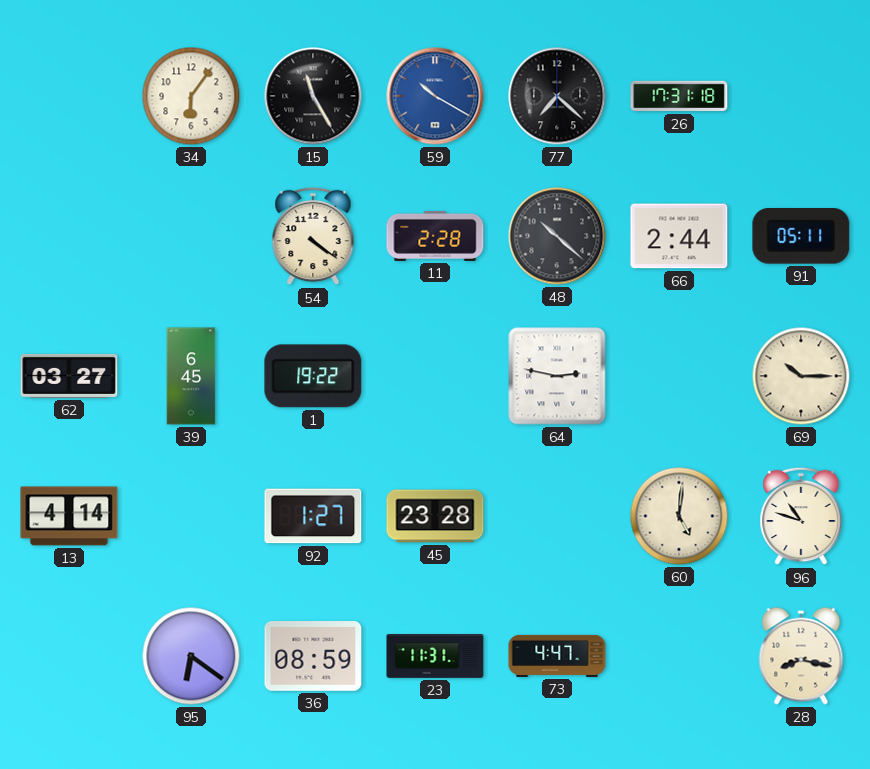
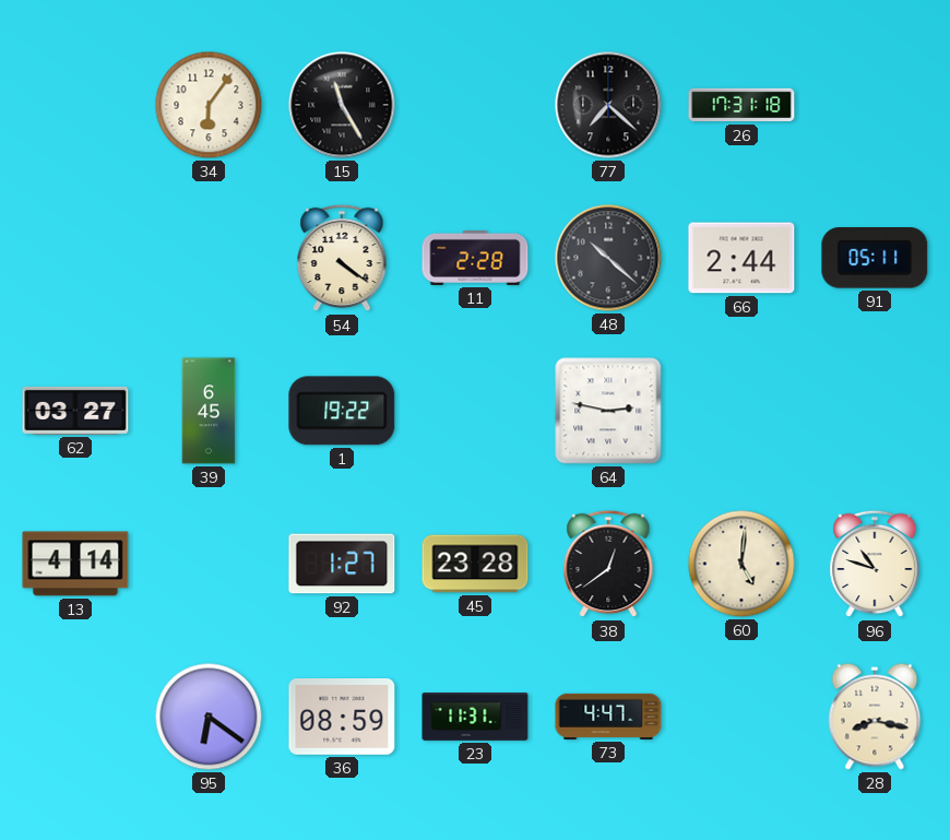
59: 10:20 -> none
69: 10:15 -> none
38: none -> 12:39
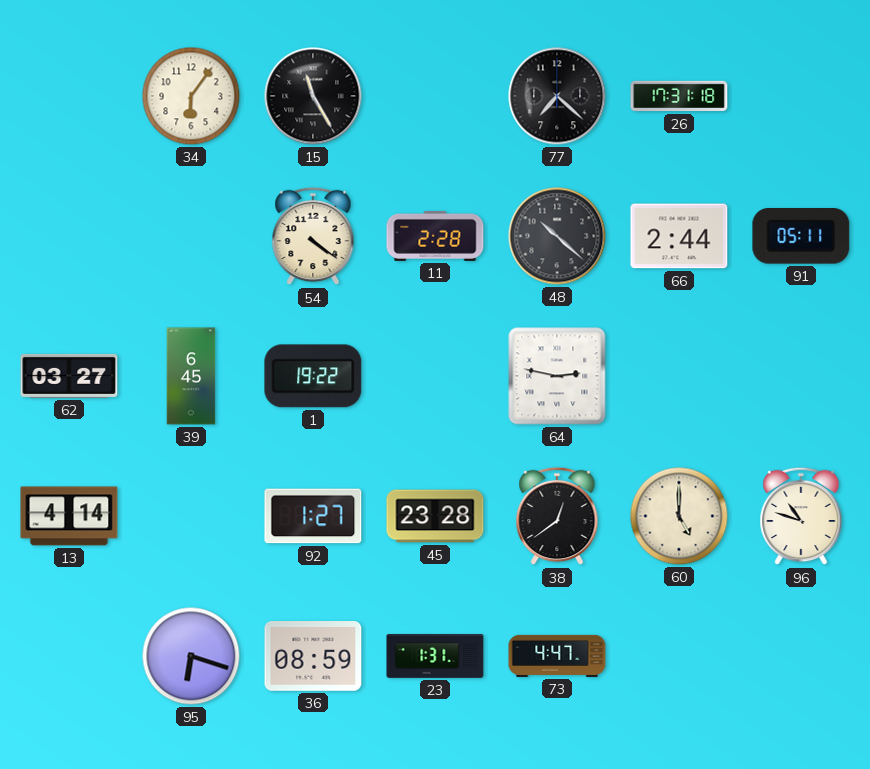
60: 5:01 -> 5:00
95: 6:21 -> 6:18
23: 11:31 -> 1:31
28: 8:17 -> none
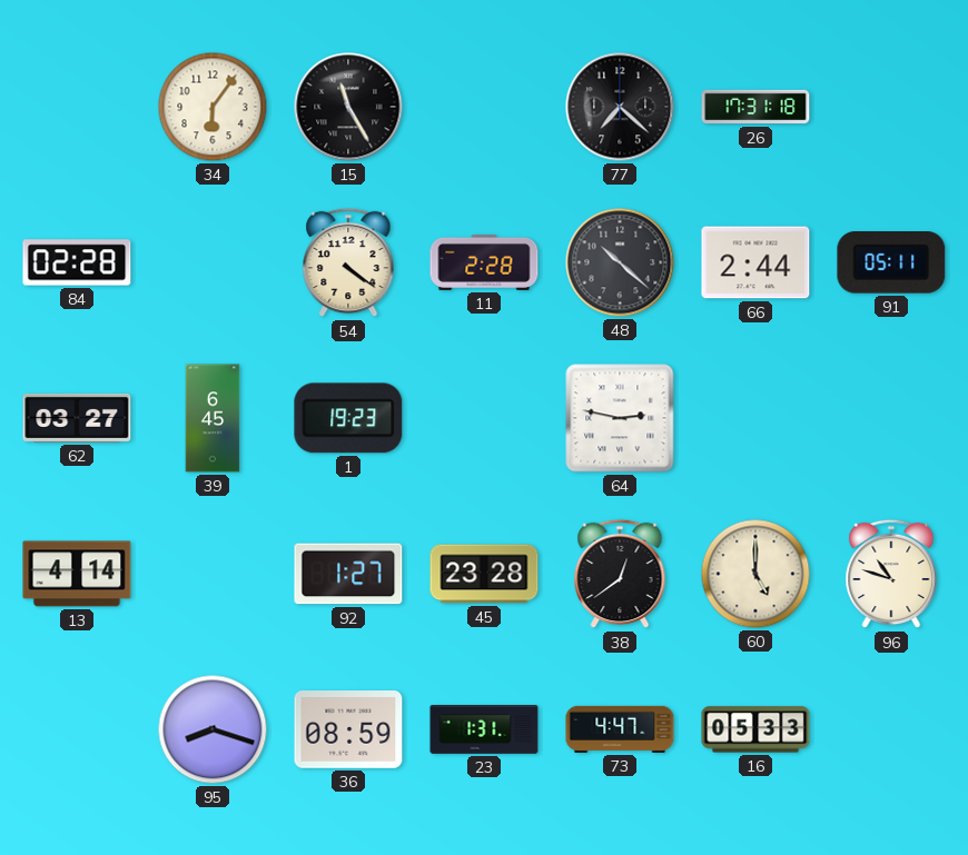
84: none -> 02:28
1: 19:22 -> 19:23
95: 6:18 -> 8:18
16: none -> 05:33
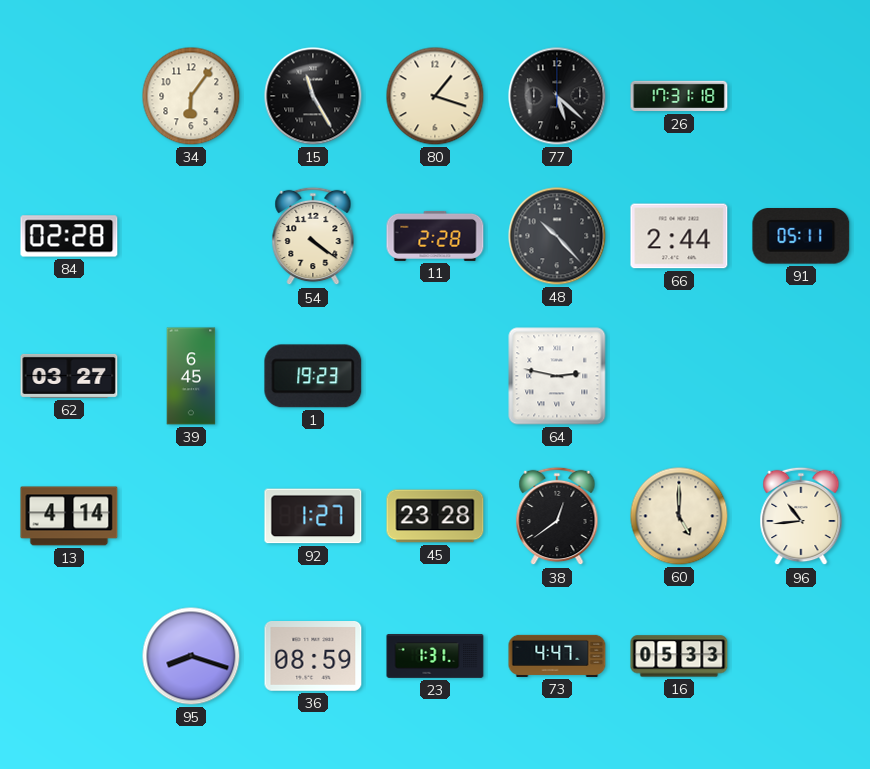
80: none -> 1:18
77: 7:22 -> 5:22
48: 10:22 -> 10:23
96: 10:48 -> 10:44
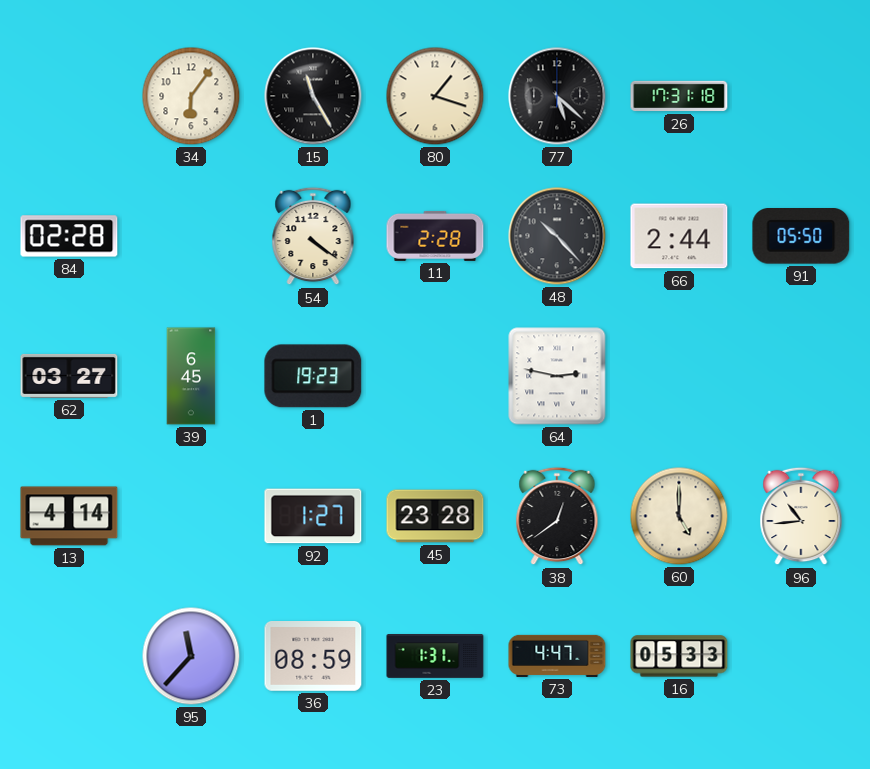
91: 05:11 -> 05:50
95: 8:18 -> 11:37
